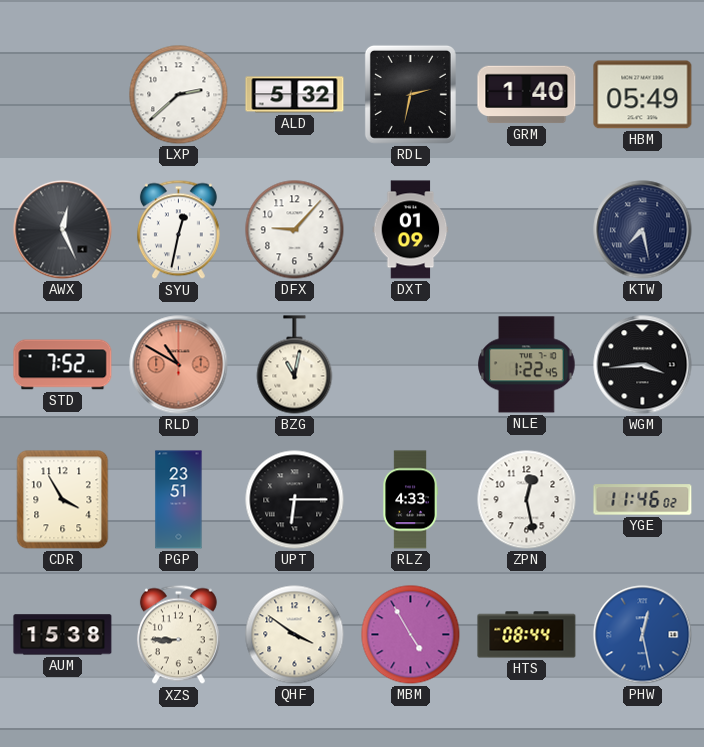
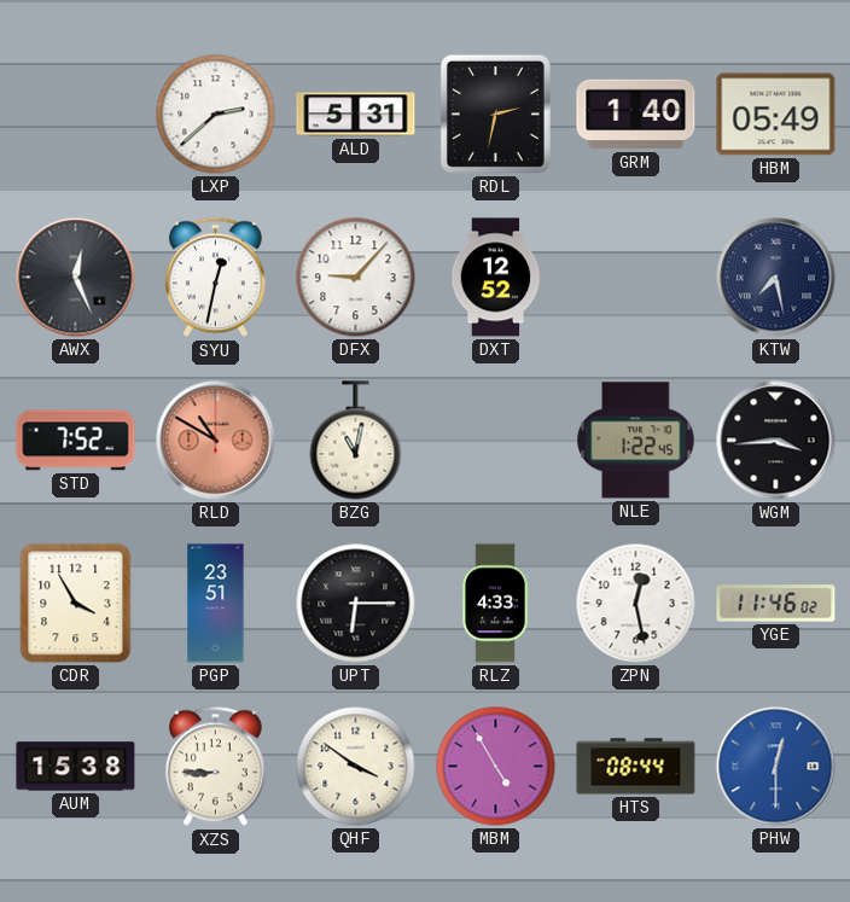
ALD: 5:32 -> 5:31
DXT: 01:09 -> 12:52
PHW: 12:28 -> 12:30
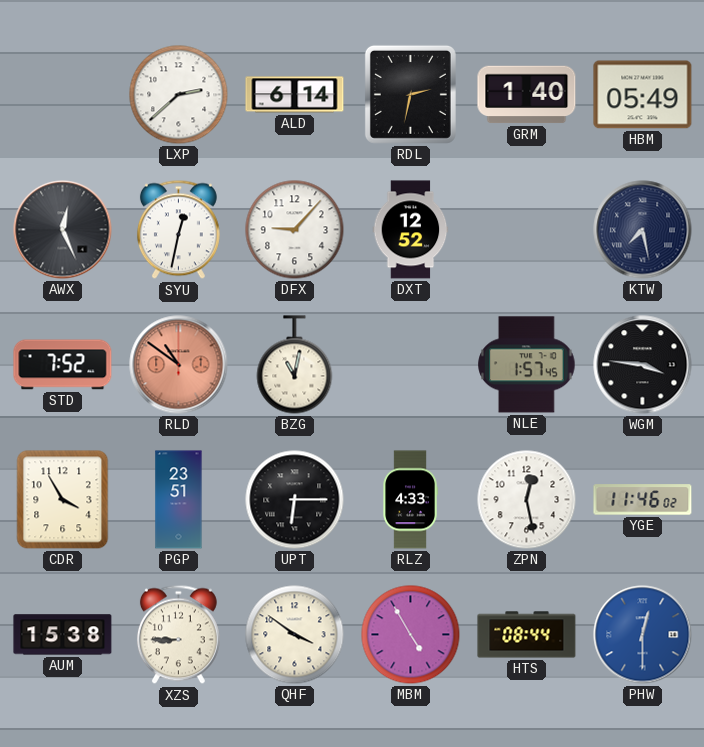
ALD: 5:31 -> 6:14
RLD: 10:50 -> 10:51
NLE: 1:22 -> 1:57
WGM: 3:44 -> 3:46
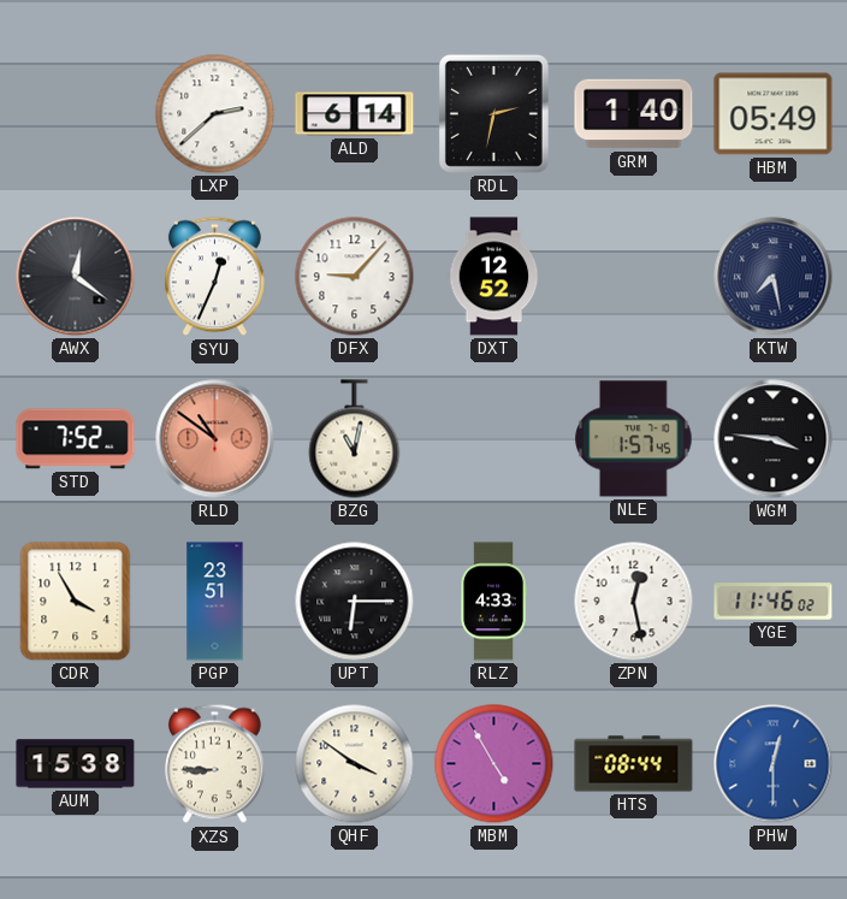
AWX: 12:26 -> 12:21
SYU: 12:32 -> 12:34
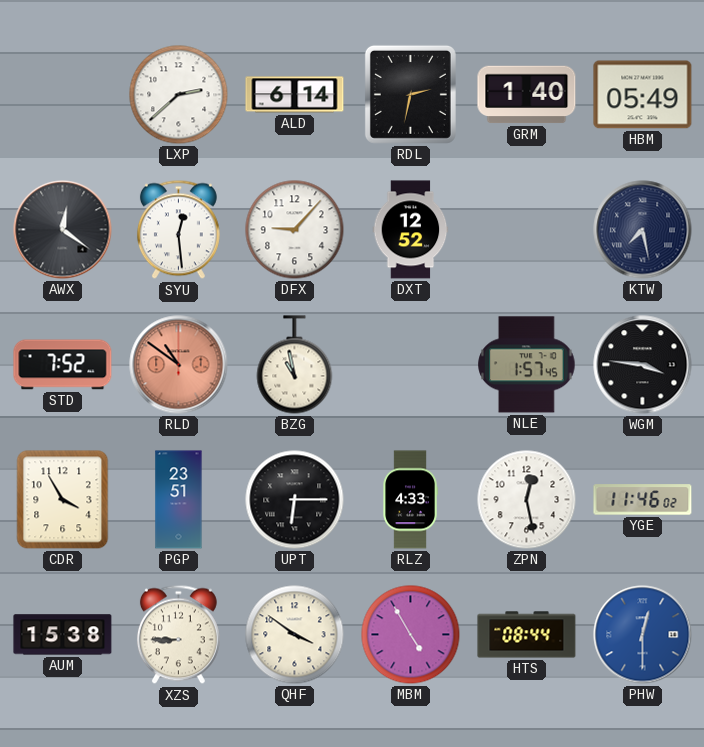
SYU: 12:34 -> 12:29
BZG: 11:02 -> 10:58
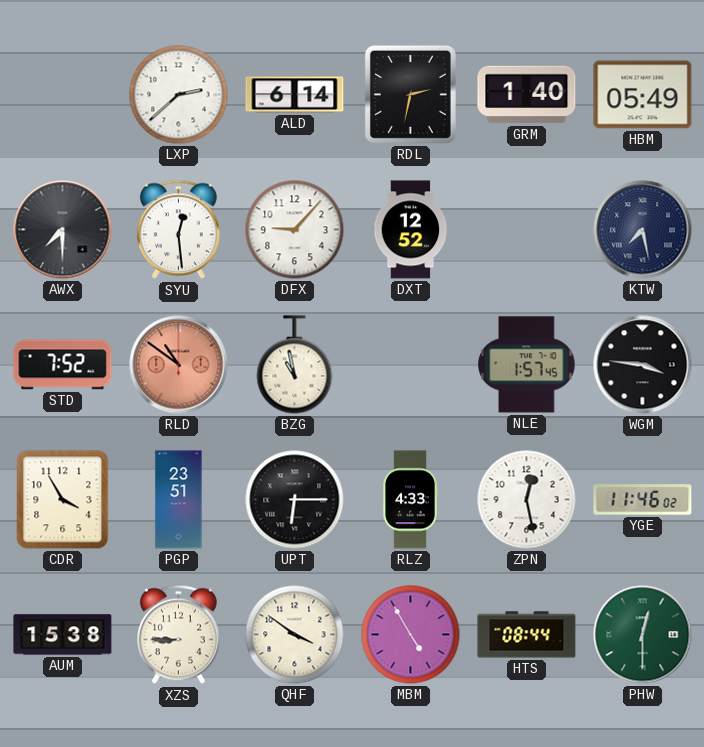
AWX: 12:21 -> 7:30
PHW dial: blue -> green
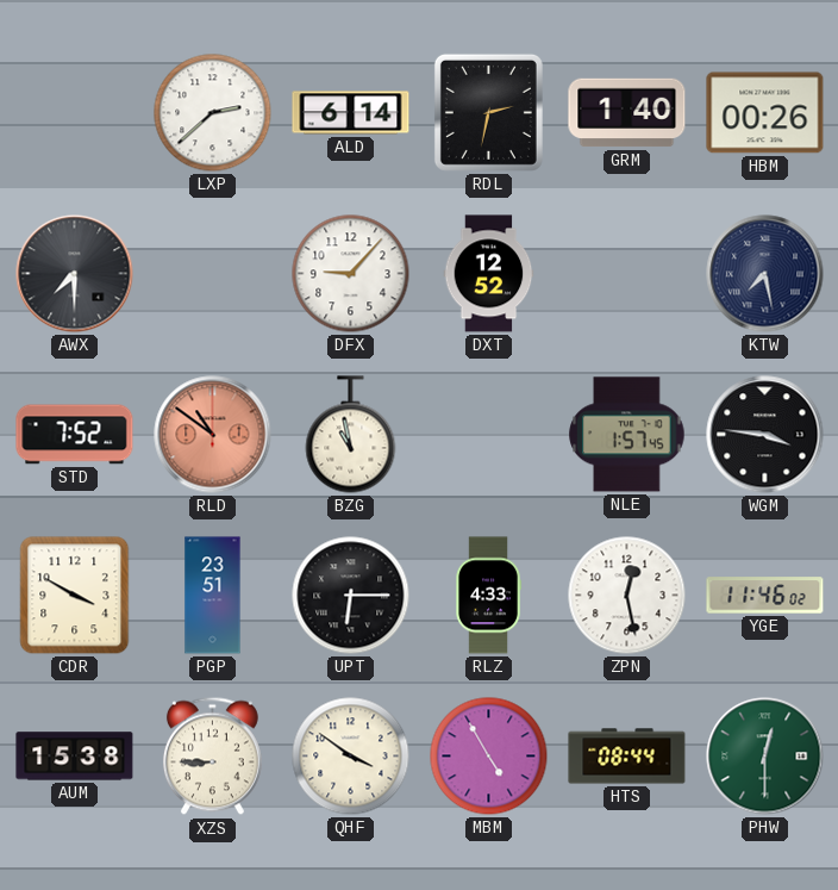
HBM: 05:49 -> 00:26
SYU: 12:29 -> none
CDR: 3:55 -> 3:50
